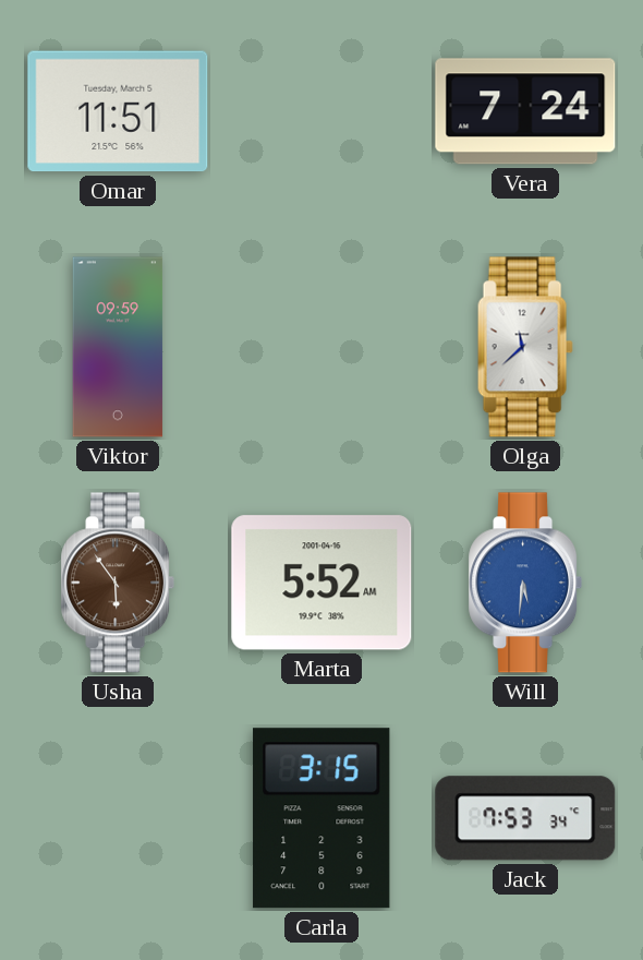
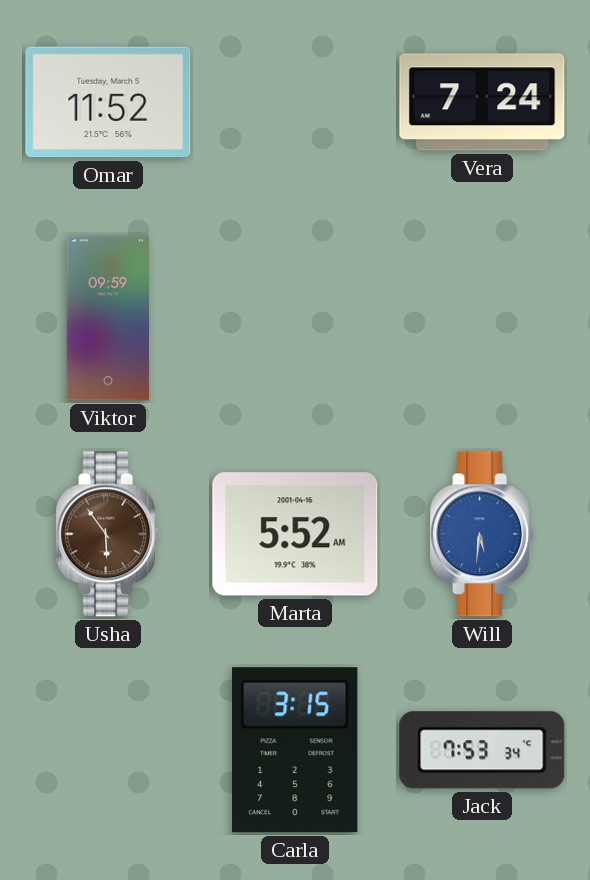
Omar: 11:51 -> 11:52
Olga: 11:38 -> none
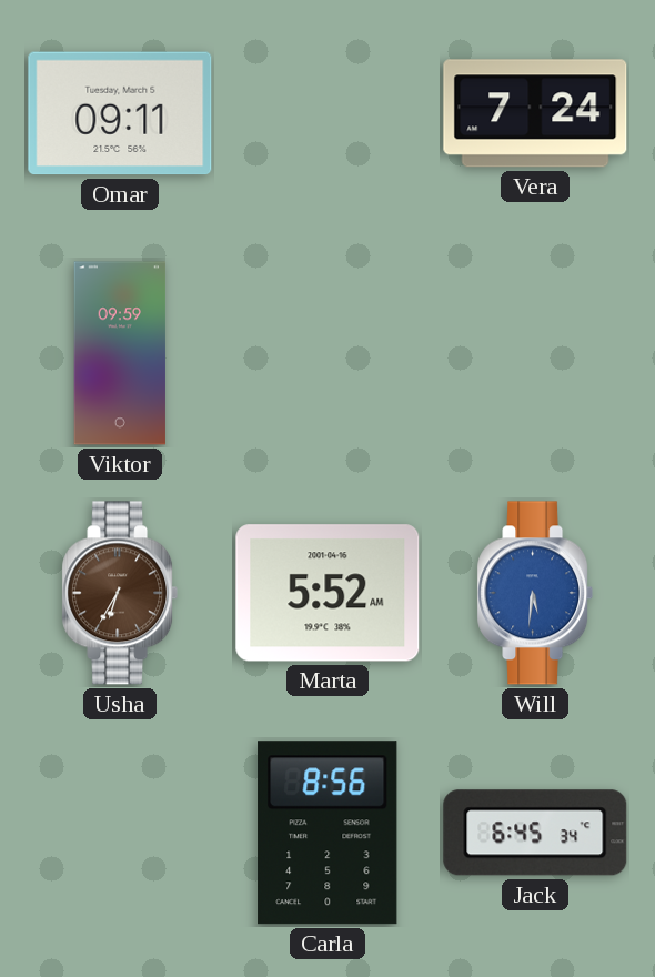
Omar: 11:52 -> 09:11
Usha: 5:54 -> 6:35
Carla: 3:15 -> 8:56
Jack: 7:53 -> 6:45
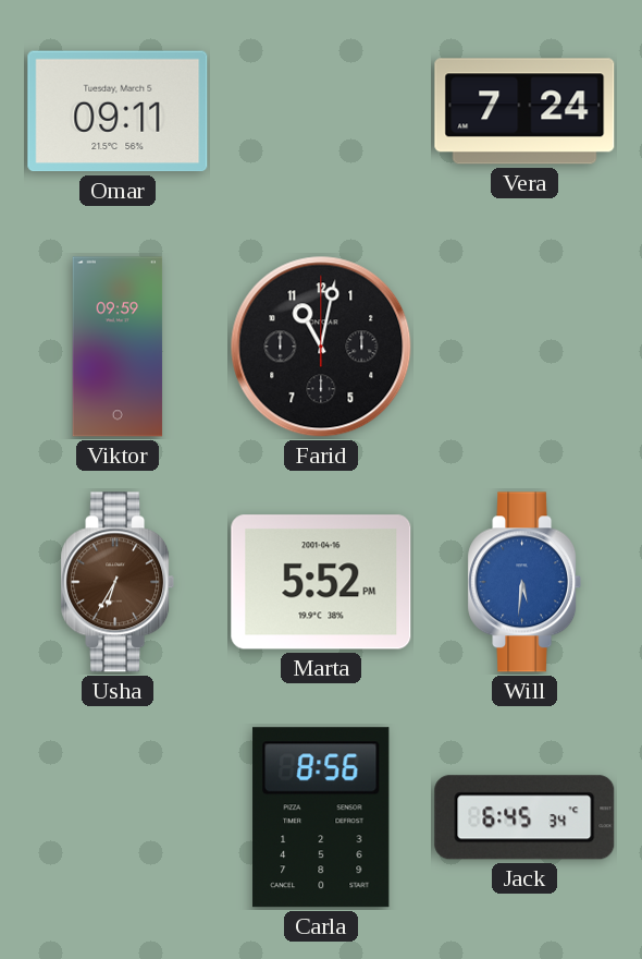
Farid: none -> 11:02
Marta: 5:52 AM -> 5:52 PM
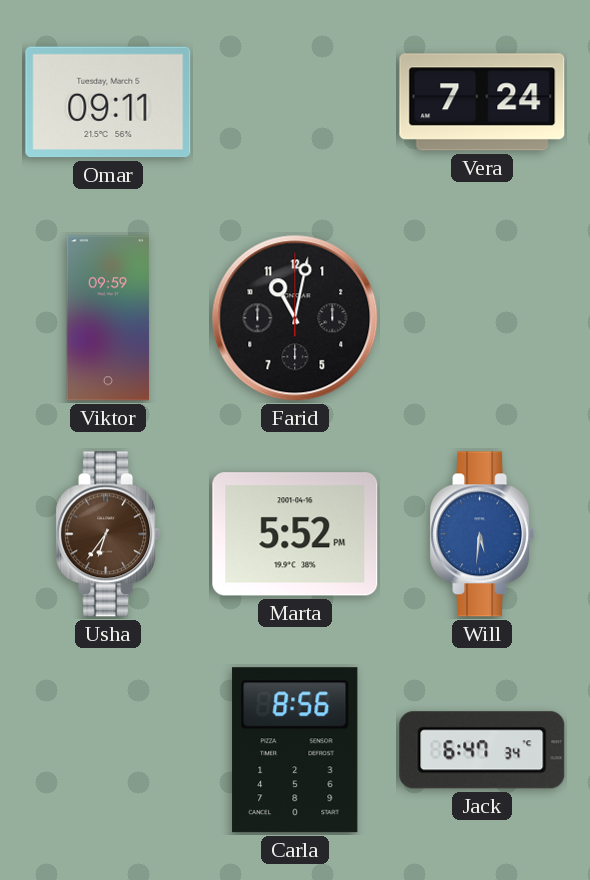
Usha: 6:35 -> 6:36
Jack: 6:45 -> 6:47
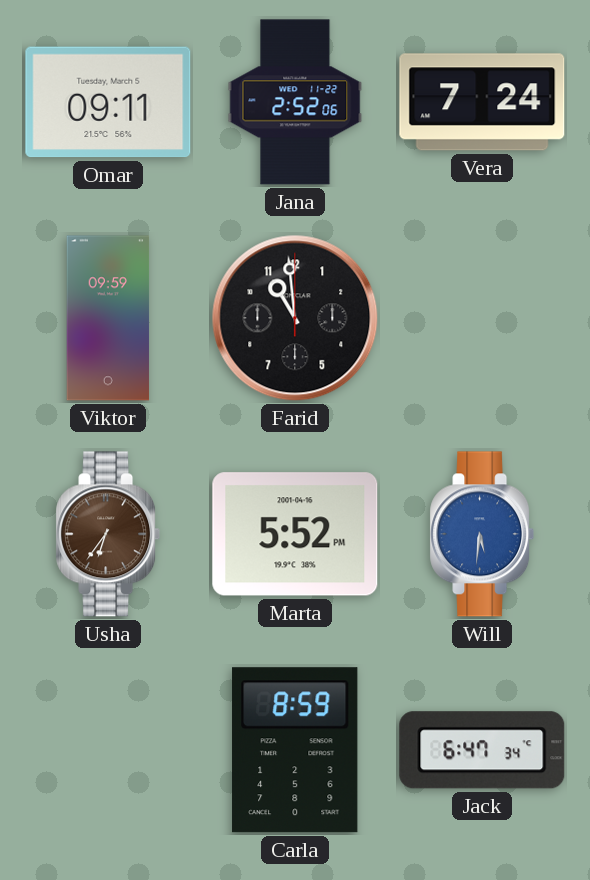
Jana: none -> 2:52
Farid: 11:02 -> 10:59
Carla: 8:56 -> 8:59
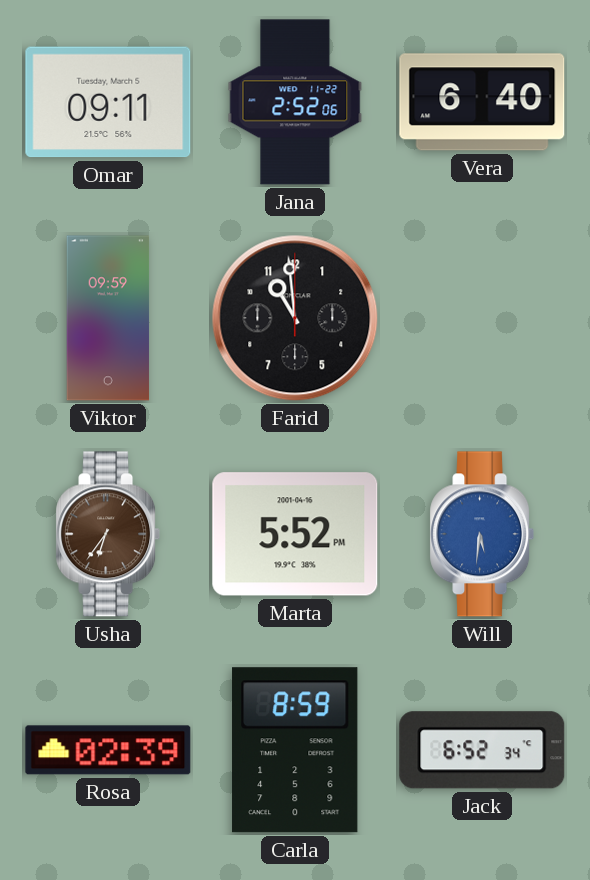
Vera: 7:24 -> 6:40
Rosa: none -> 02:39
Jack: 6:47 -> 6:52
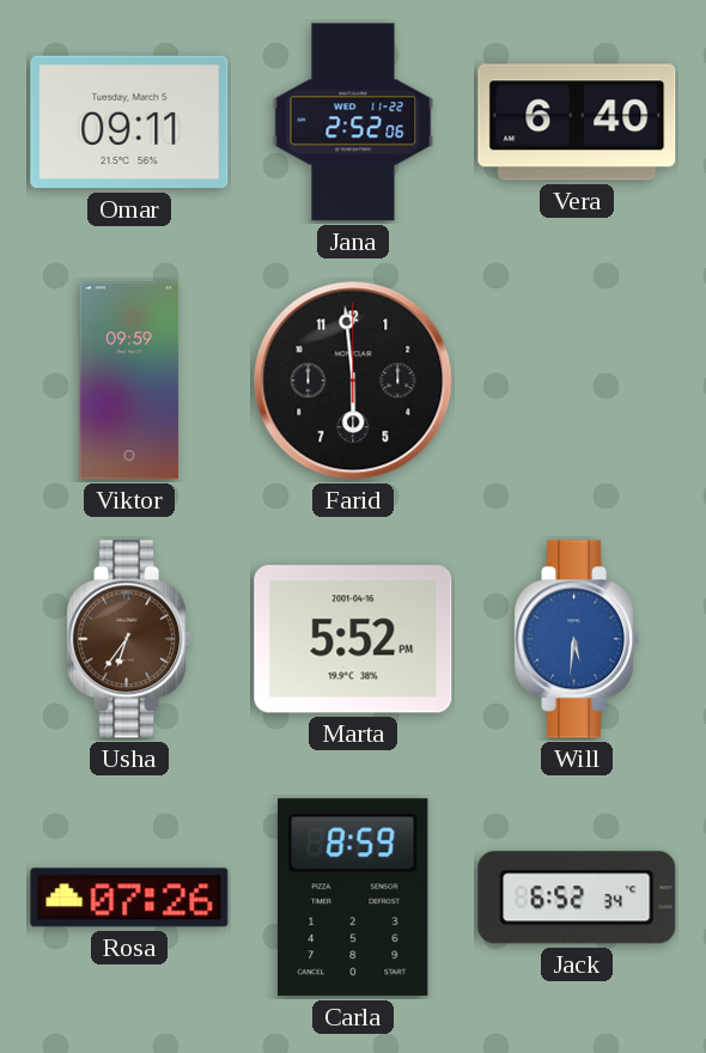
Farid: 10:59 -> 5:59
Rosa: 02:39 -> 07:26
